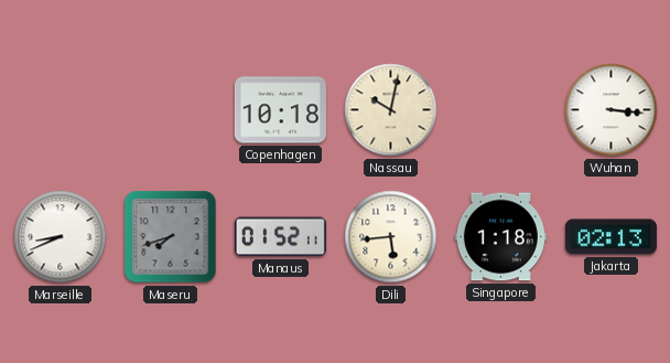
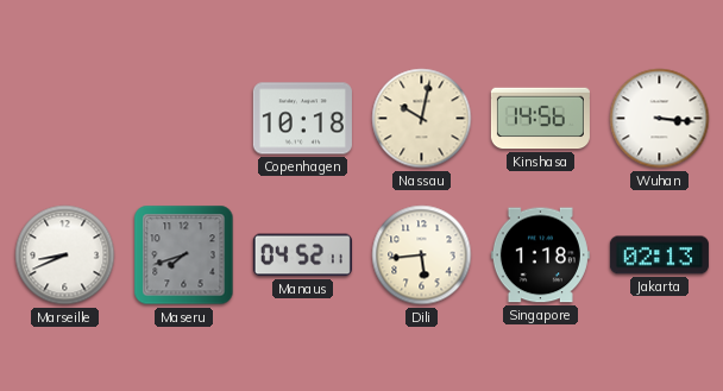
Kinshasa: none -> 14:56
Manaus: 01:52 -> 04:52
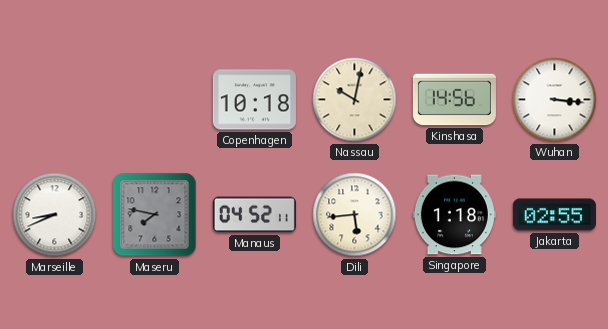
Maseru: 7:42 -> 7:47
Jakarta: 02:13 -> 02:55
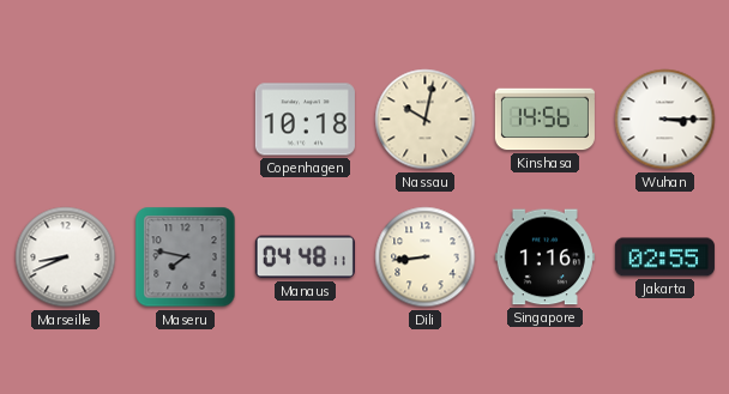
Wuhan: 3:16 -> 3:15
Manaus: 04:52 -> 04:48
Dili: 5:44 -> 8:44
Singapore: 1:18 -> 1:16
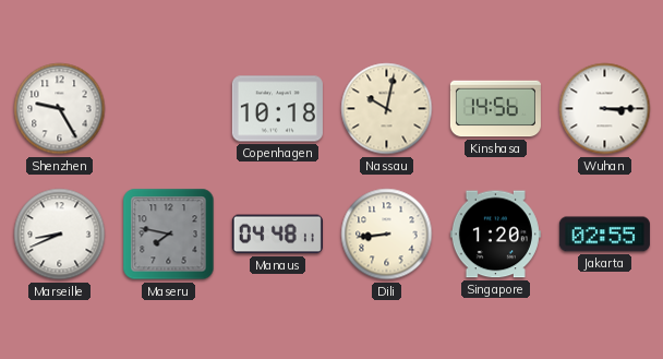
Shenzhen: none -> 9:25
Singapore: 1:16 -> 1:20
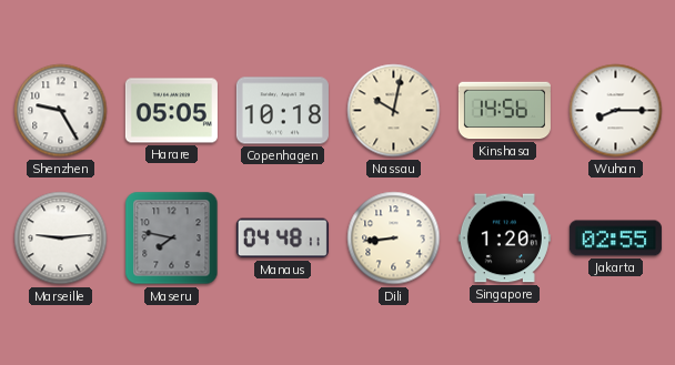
Harare: none -> 05:05
Wuhan: 3:15 -> 8:15
Marseille: 8:41 -> 9:14
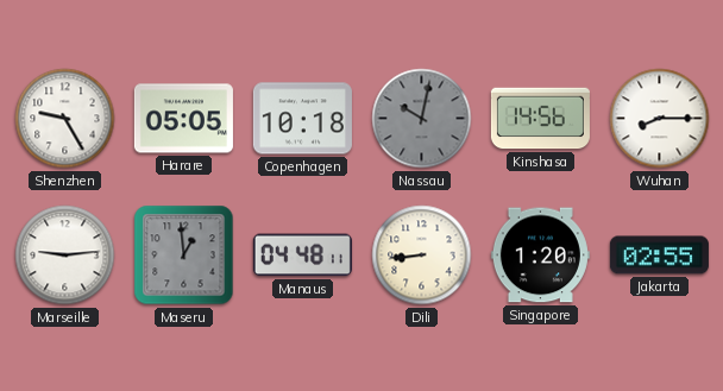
Nassau dial: cream -> grey
Maseru: 7:47 -> 12:59
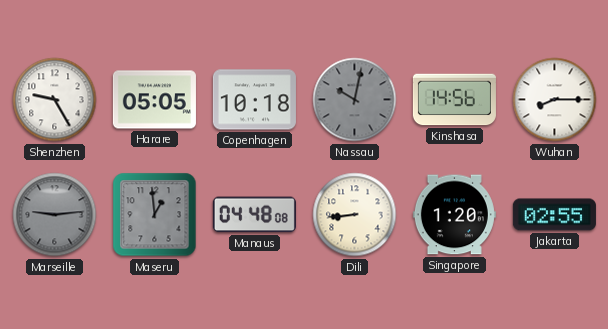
Marseille dial: white -> grey
Manaus: 04:48:11 -> 04:48:08
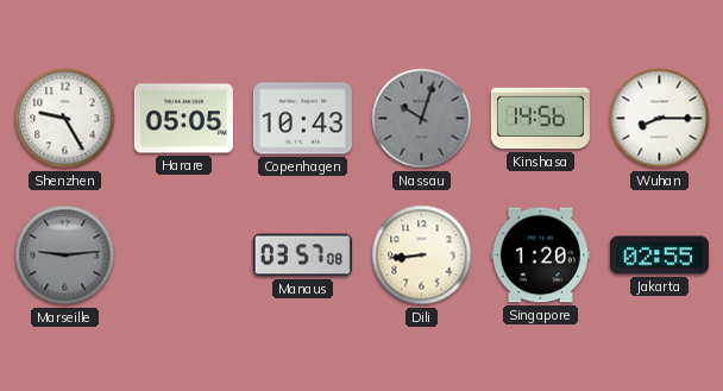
Copenhagen: 10:18 -> 10:43
Nassau: 10:02 -> 10:03
Maseru: 12:59 -> none
Manaus: 04:48 -> 03:57
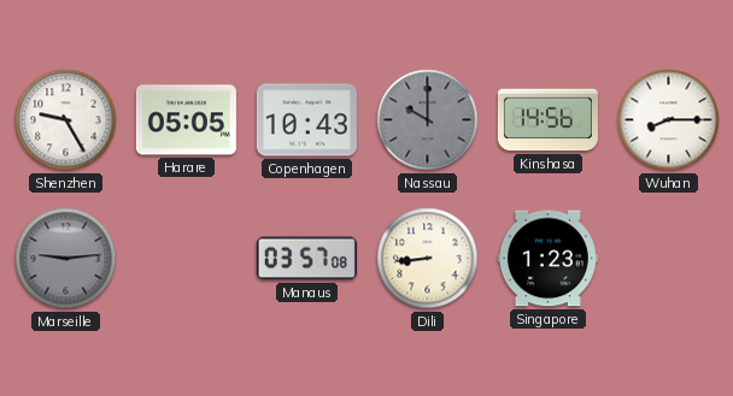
Nassau: 10:03 -> 10:00
Singapore: 1:20 -> 1:23
Jakarta: 02:55 -> none
